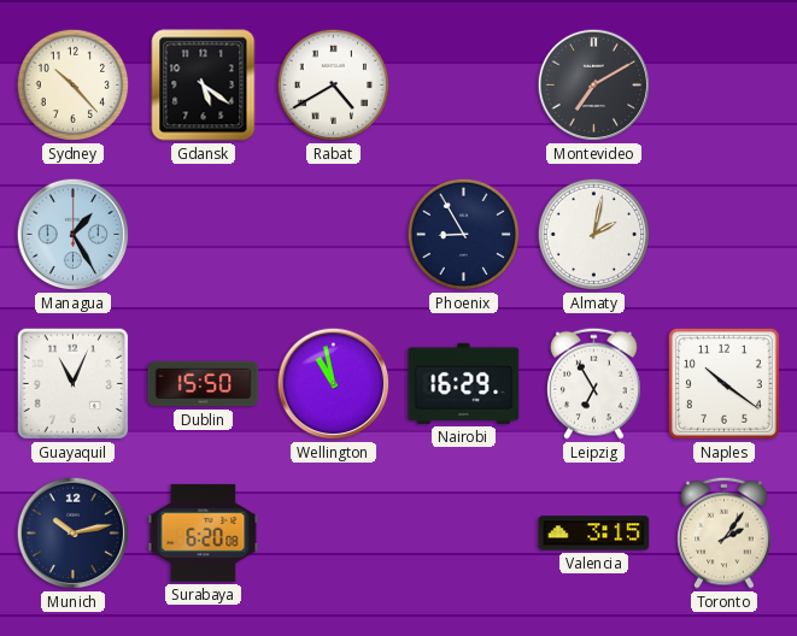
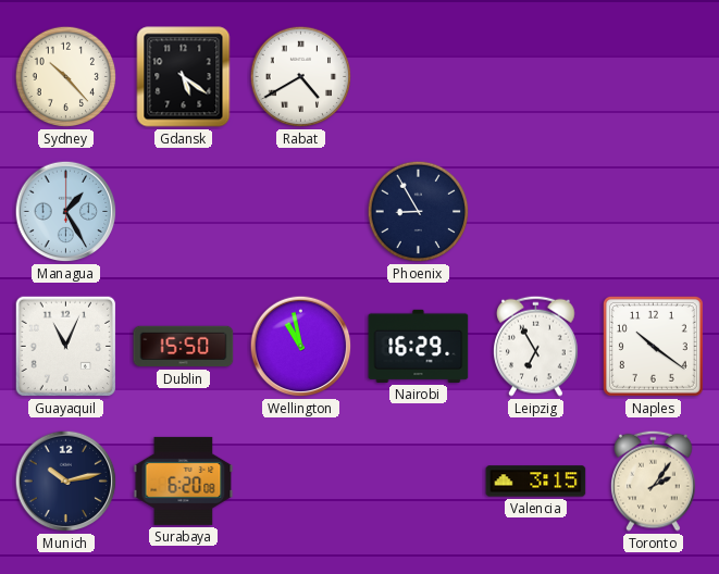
Montevideo: 7:10 -> none
Almaty: 2:02 -> none
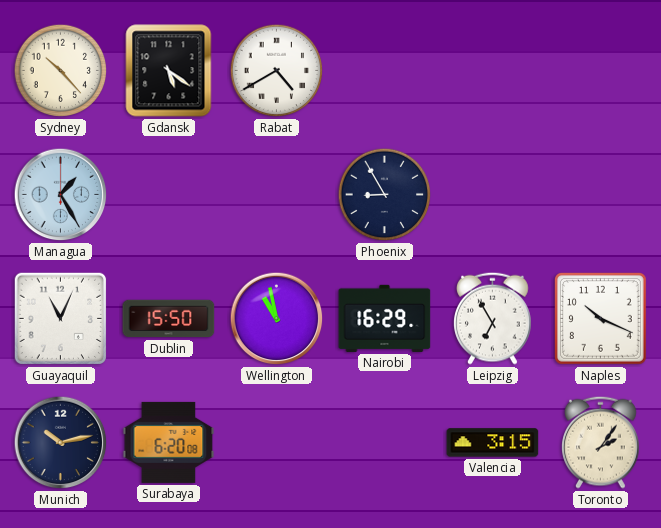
Naples: 10:21 -> 10:19
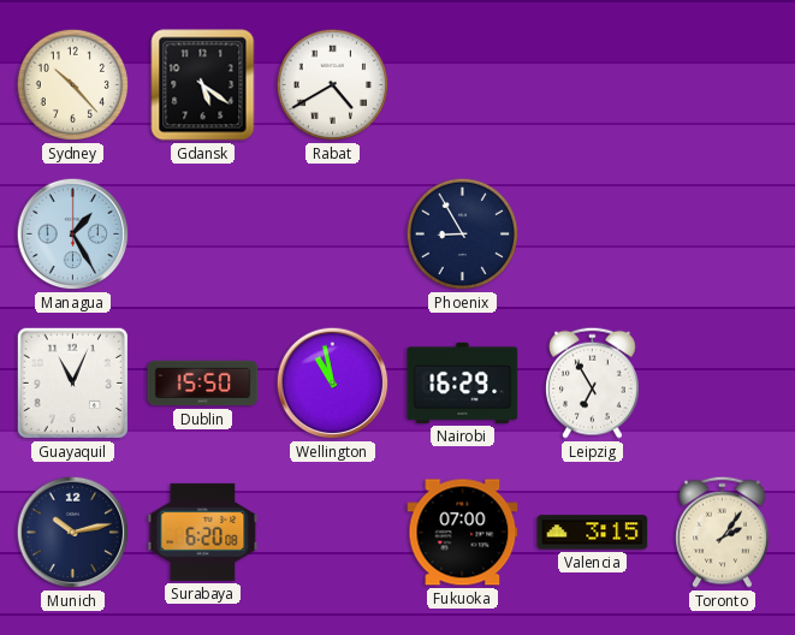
Naples: 10:19 -> none
Fukuoka: none -> 07:00
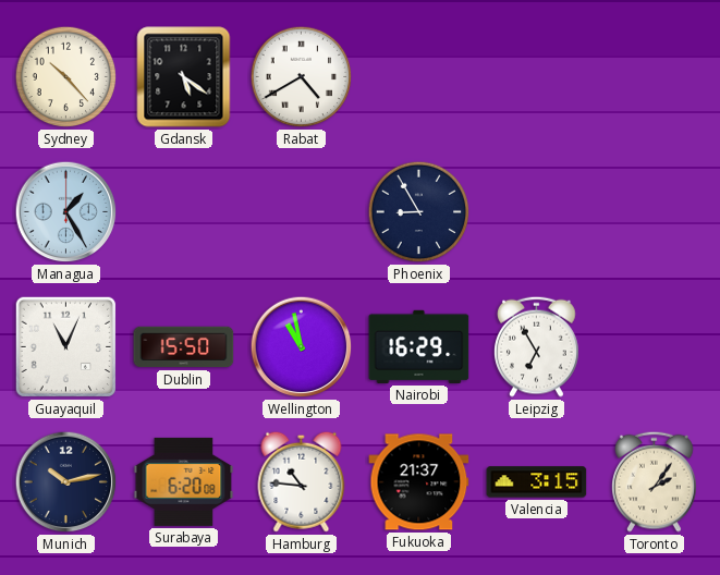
Hamburg: none -> 10:46
Fukuoka: 07:00 -> 21:37
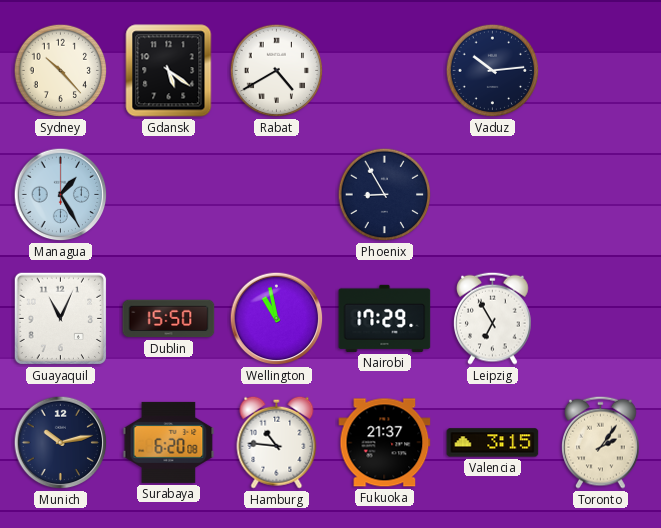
Vaduz: none -> 10:14
Nairobi: 16:29 -> 17:29
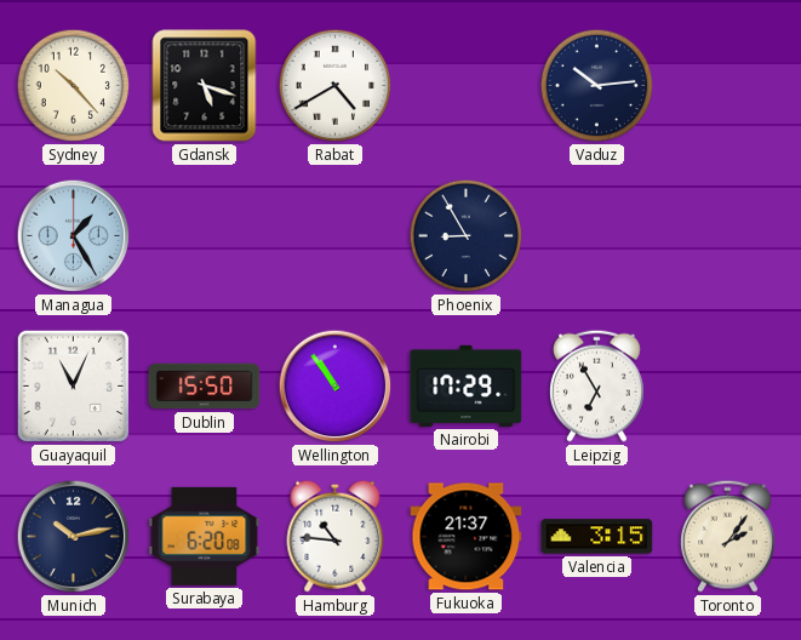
Gdansk: 5:21 -> 5:18
Wellington: 10:58 -> 10:54
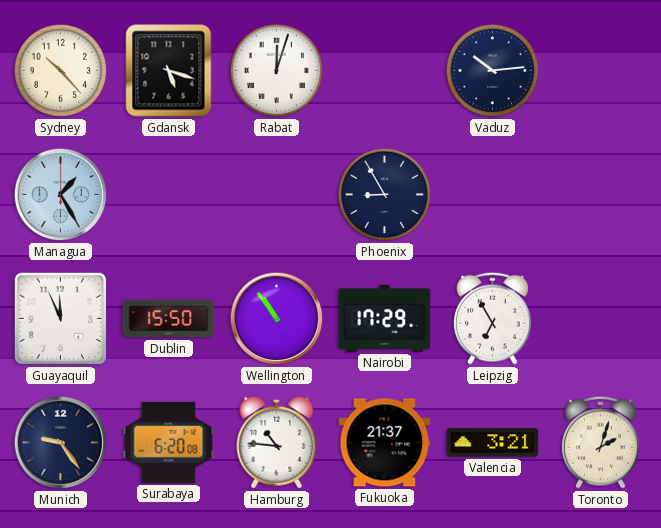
Rabat: 4:40 -> 12:03
Guayaquil: 11:04 -> 11:56
Munich: 10:13 -> 9:24
Valencia: 3:15 -> 3:21
Toronto: 2:06 -> 2:03
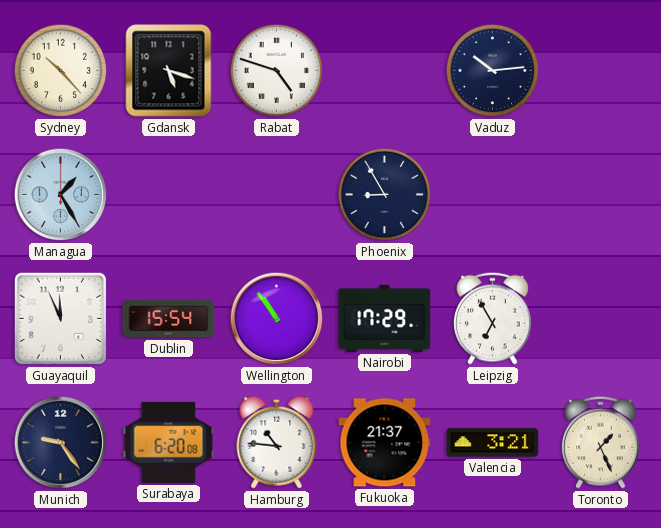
Rabat: 12:03 -> 4:48
Dublin: 15:50 -> 15:54
Toronto: 2:03 -> 1:26
